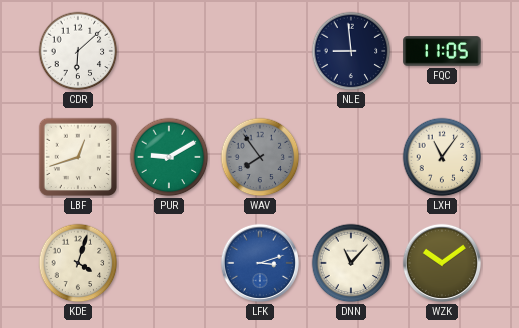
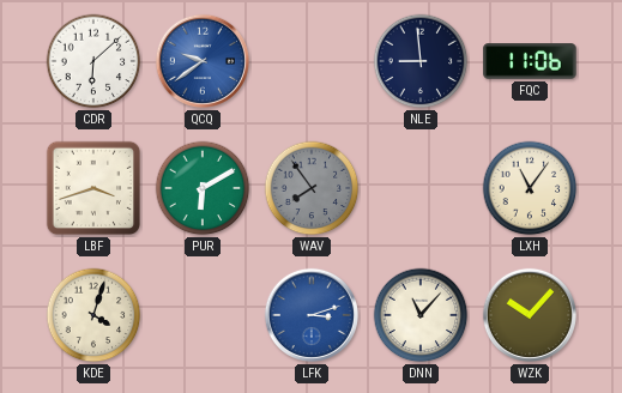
QCQ: none -> 9:39
FQC: 11:05 -> 11:06
LBF: 12:42 -> 3:42
PUR: 9:10 -> 6:10
WZK: 10:09 -> 10:07
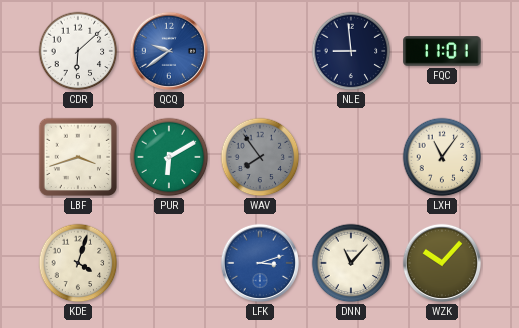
FQC: 11:06 -> 11:01
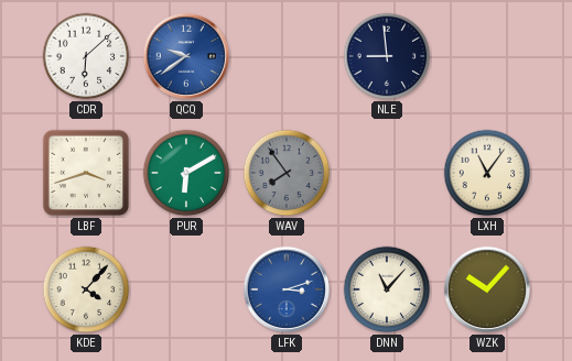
FQC: 11:01 -> none
KDE: 4:03 -> 4:07
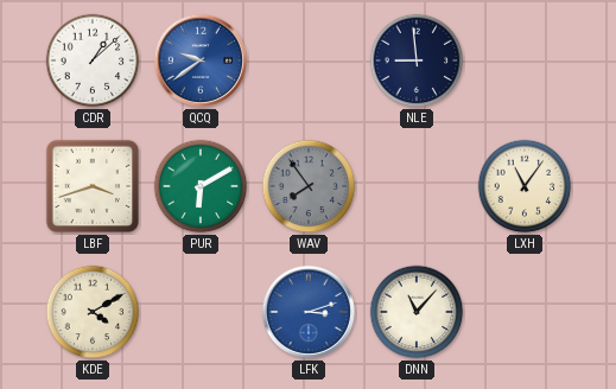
CDR: 6:08 -> 1:08
KDE: 4:07 -> 4:10
WZK: 10:07 -> none
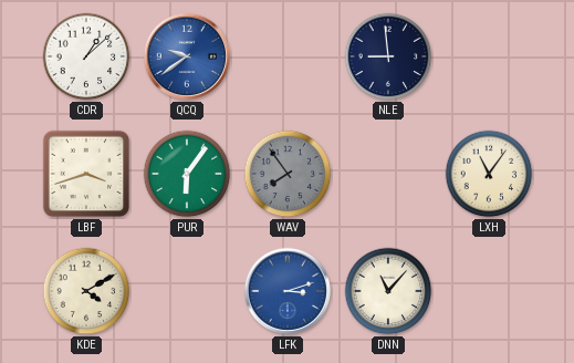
PUR: 6:10 -> 6:06
